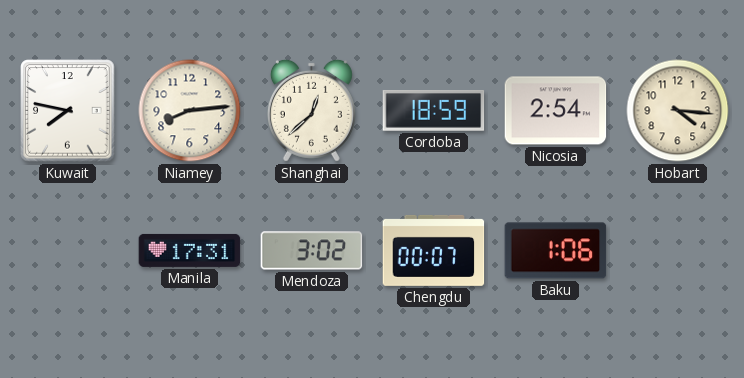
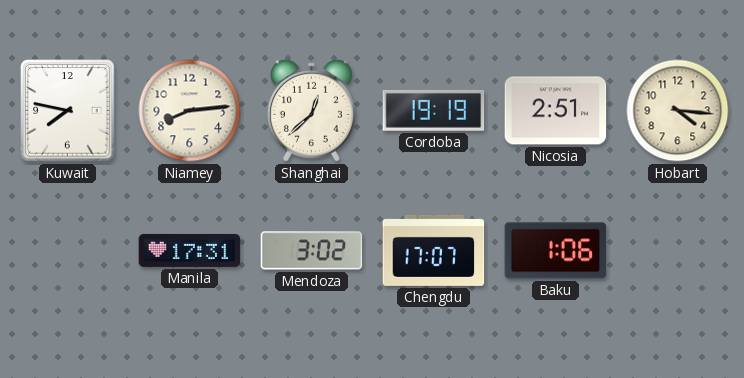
Cordoba: 18:59 -> 19:19
Nicosia: 2:54 -> 2:51
Chengdu: 00:07 -> 17:07
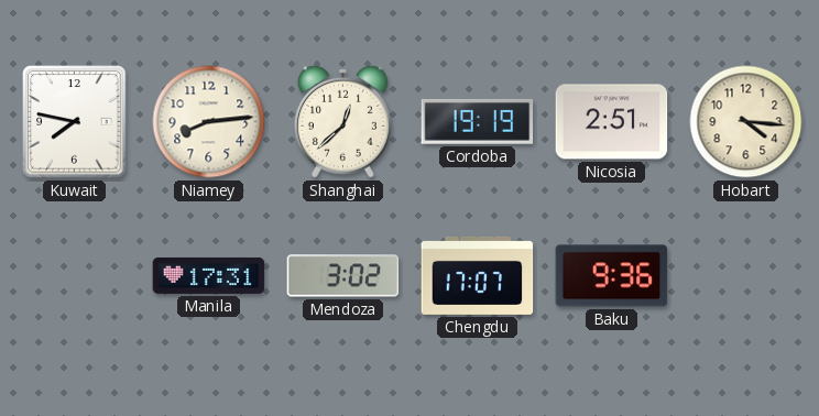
Baku: 1:06 -> 9:36
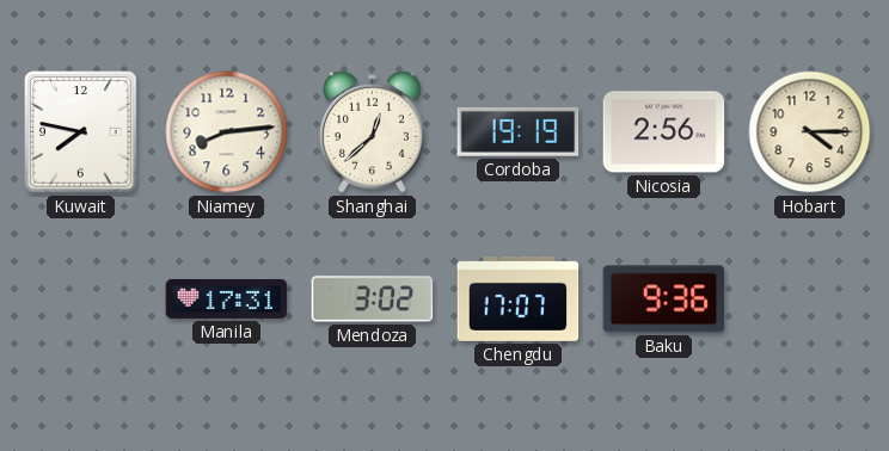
Nicosia: 2:51 -> 2:56
Hobart: 4:16 -> 4:15
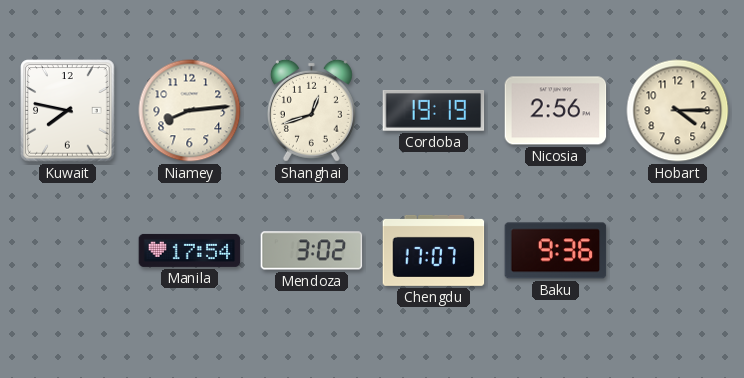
Shanghai: 12:38 -> 12:42
Manila: 17:31 -> 17:54
